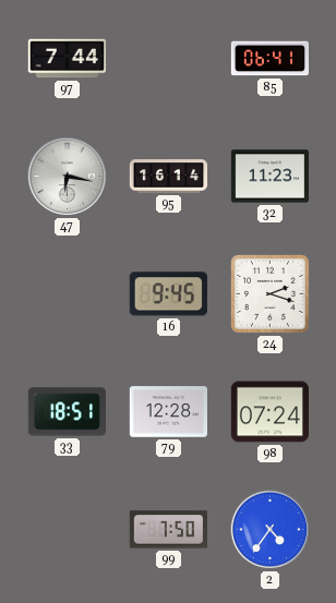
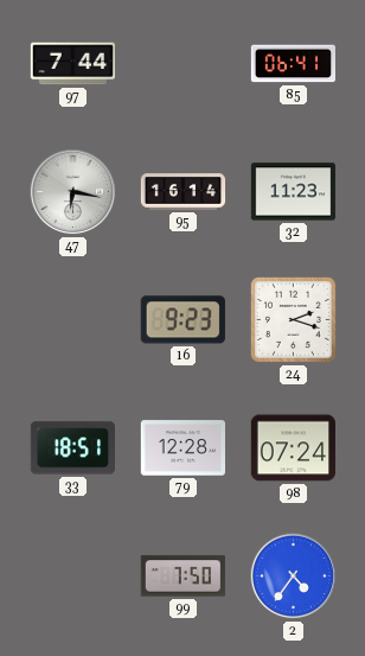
16: 9:45 -> 9:23
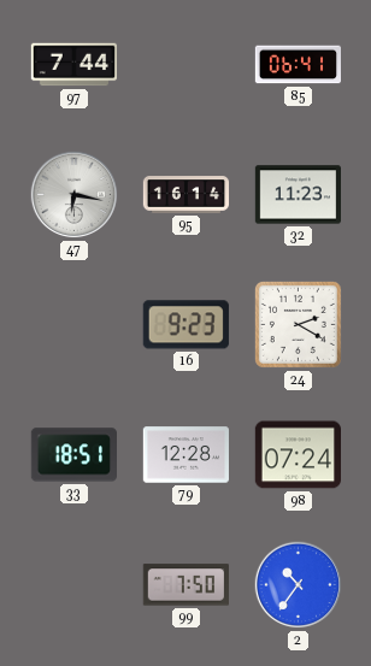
24: 2:18 -> 2:20
2: 4:36 -> 10:36
